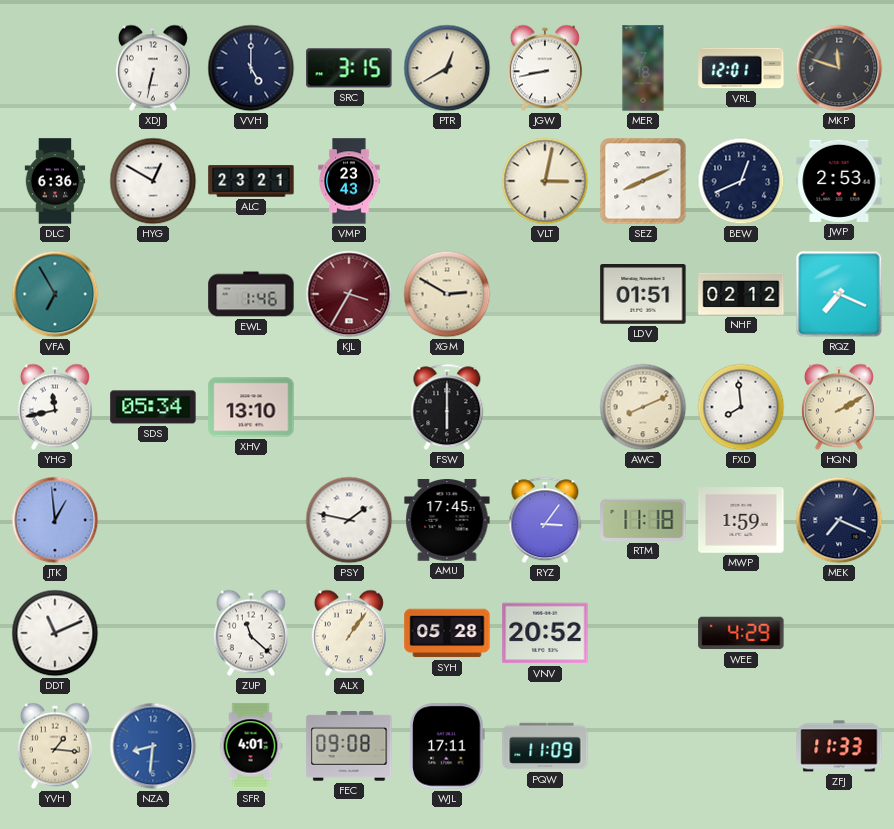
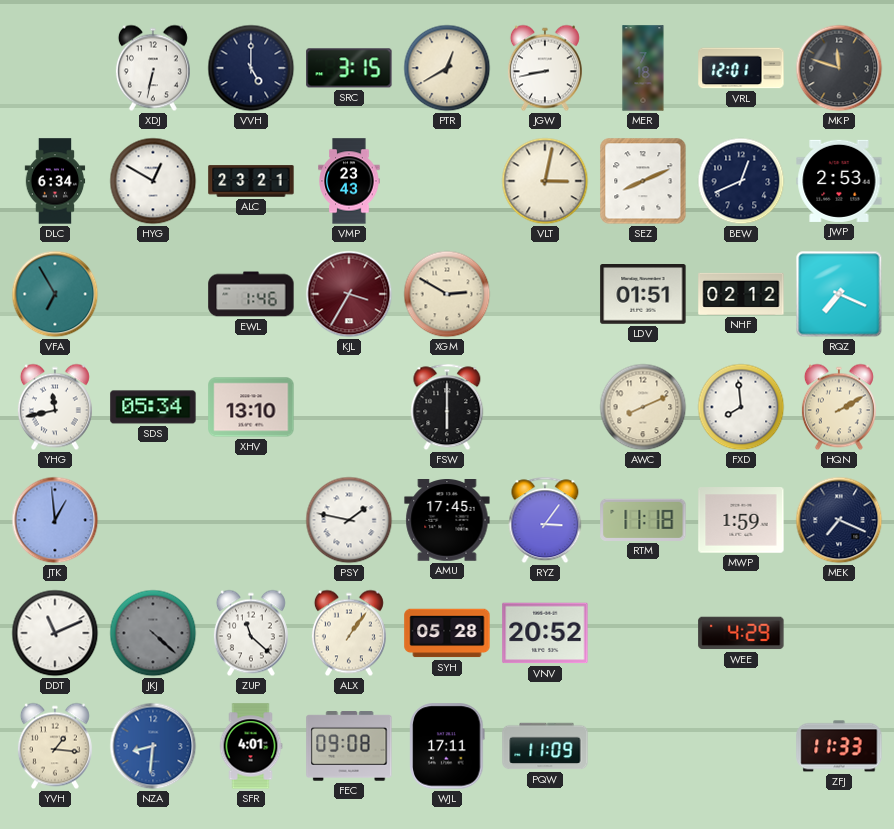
DLC: 6:36 -> 6:34
JKJ: none -> 4:22
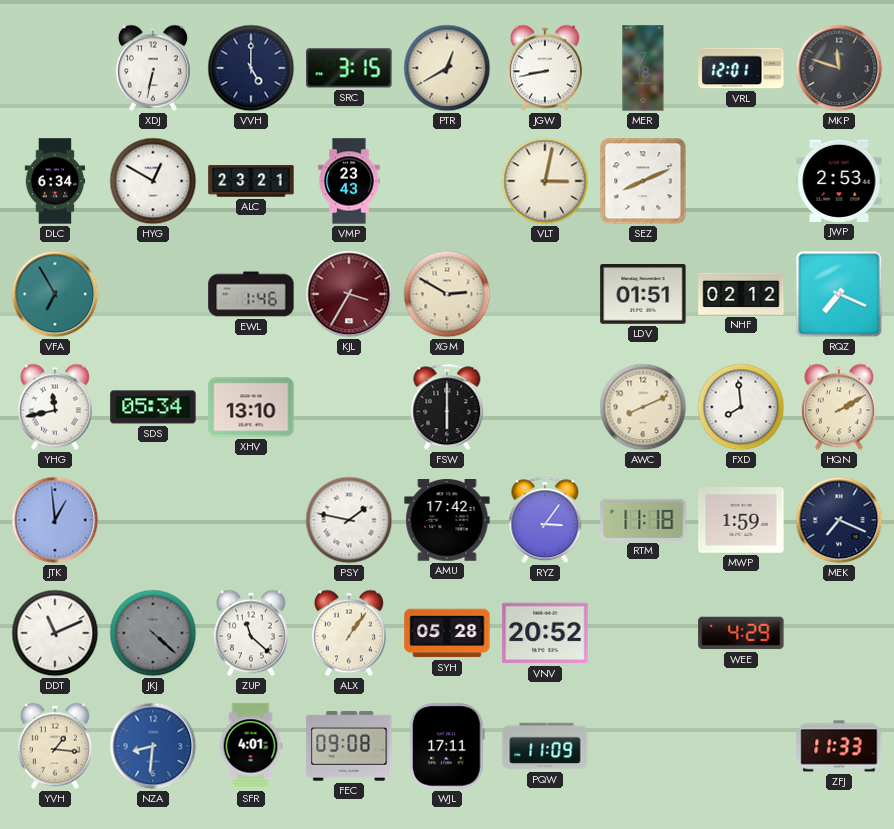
BEW: 12:41 -> none
AMU: 17:45 -> 17:42
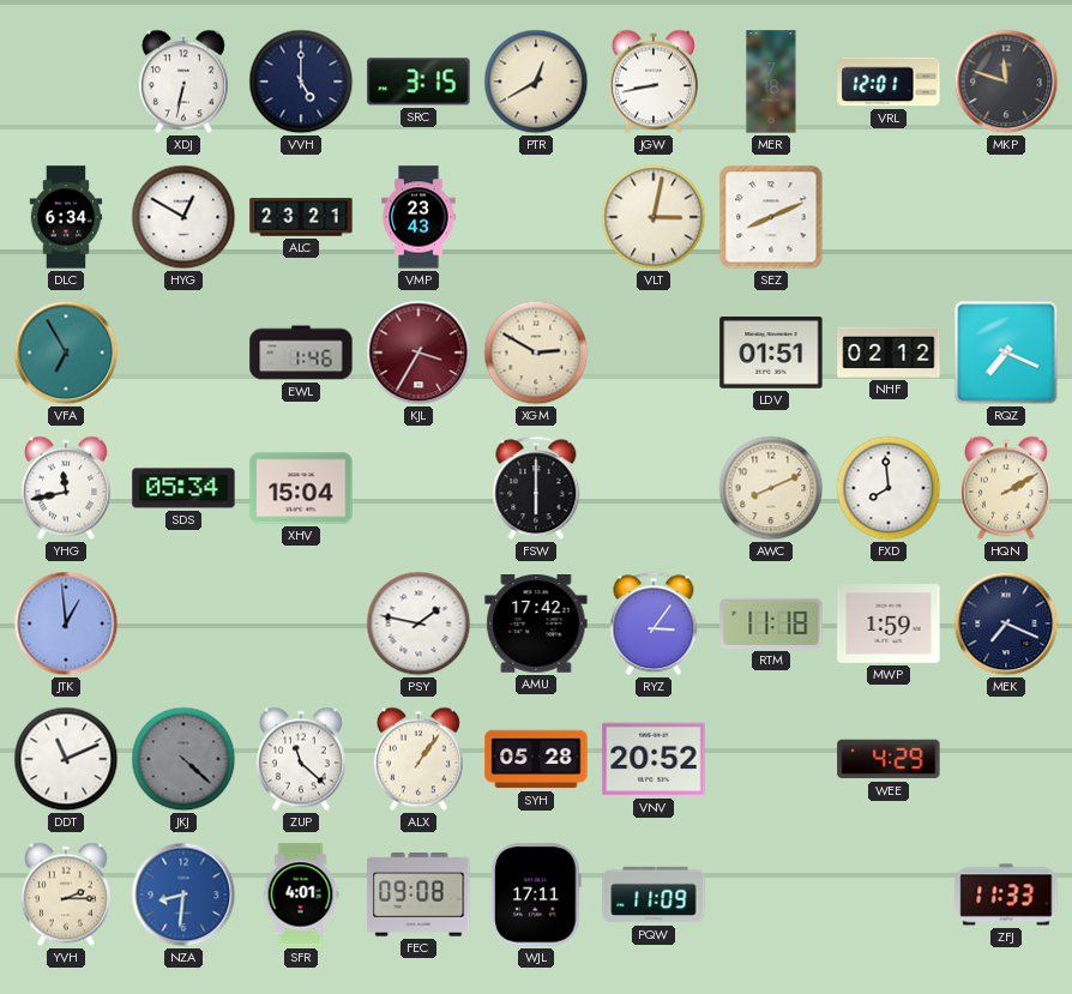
JWP: 2:53 -> none
XHV: 13:10 -> 15:04
YVH: 1:16 -> 2:15
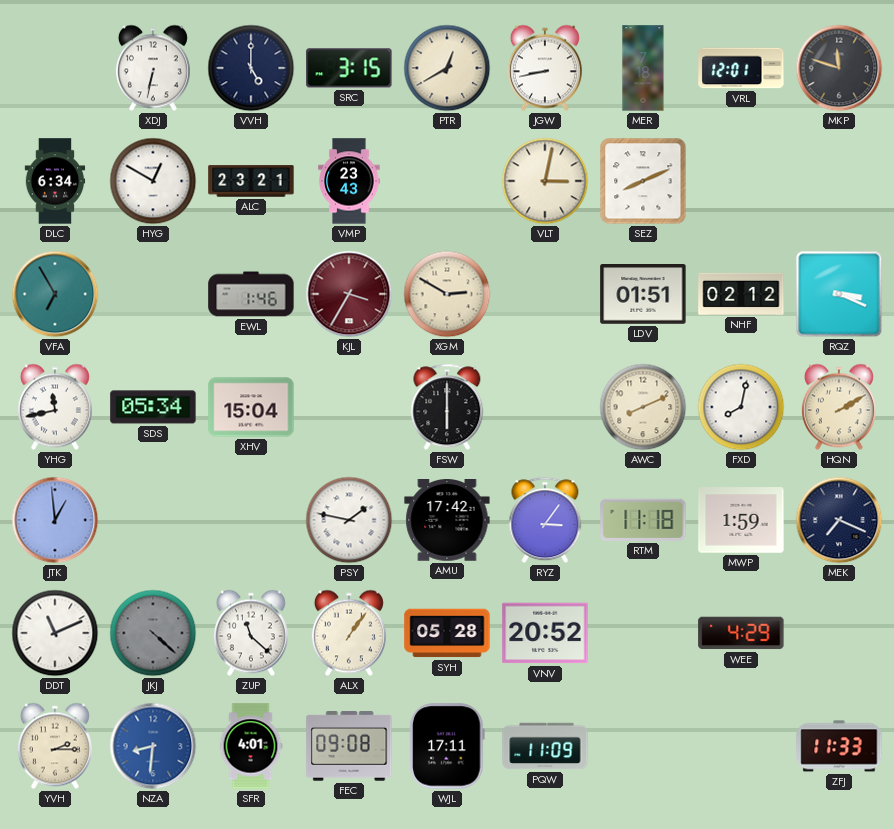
RQZ: 7:19 -> 3:19
FXD: 7:59 -> 8:02
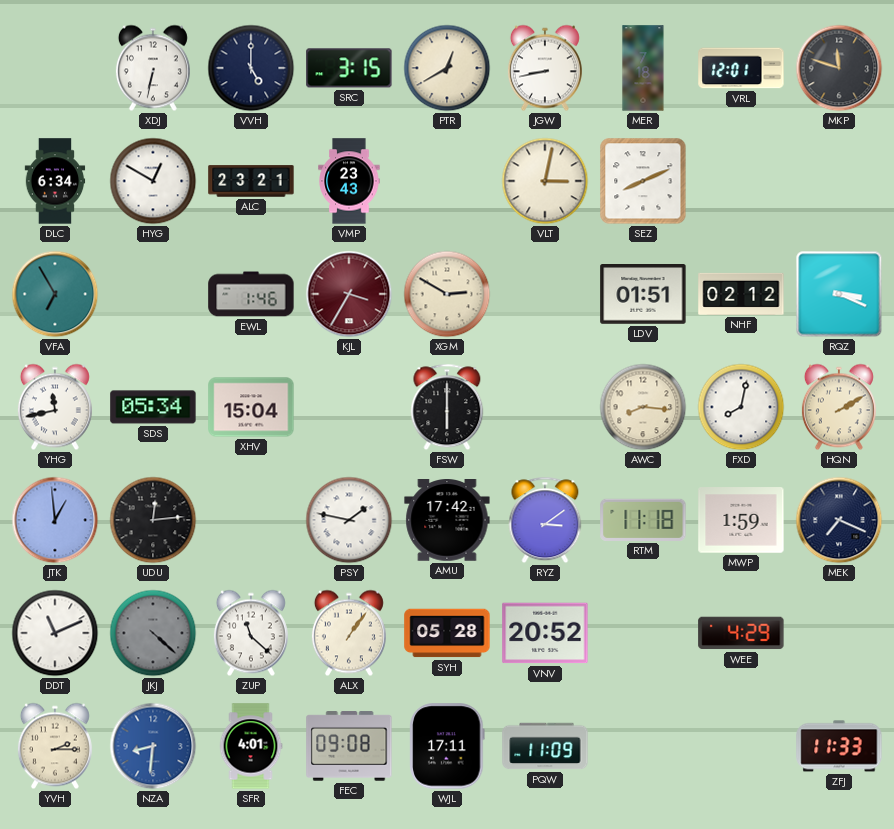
AWC: 8:11 -> 8:16
UDU: none -> 12:14
RYZ: 3:06 -> 3:09
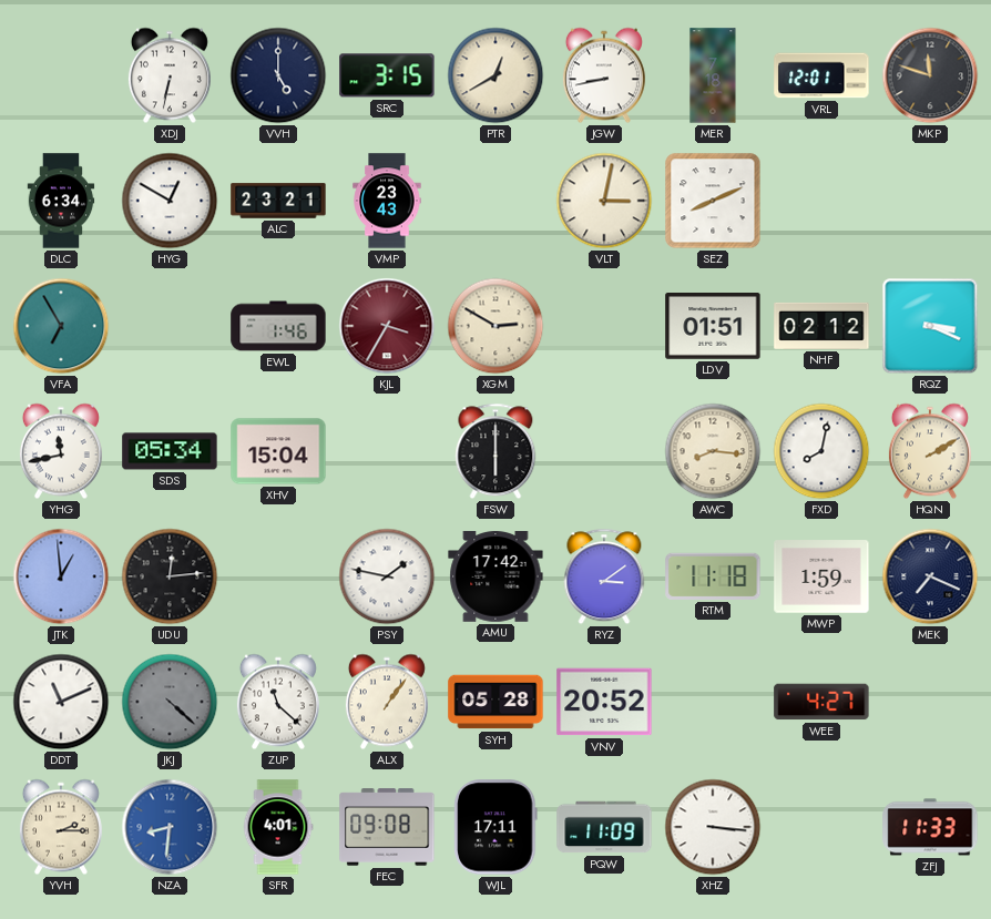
WEE: 4:29 -> 4:27
XHZ: none -> 3:16
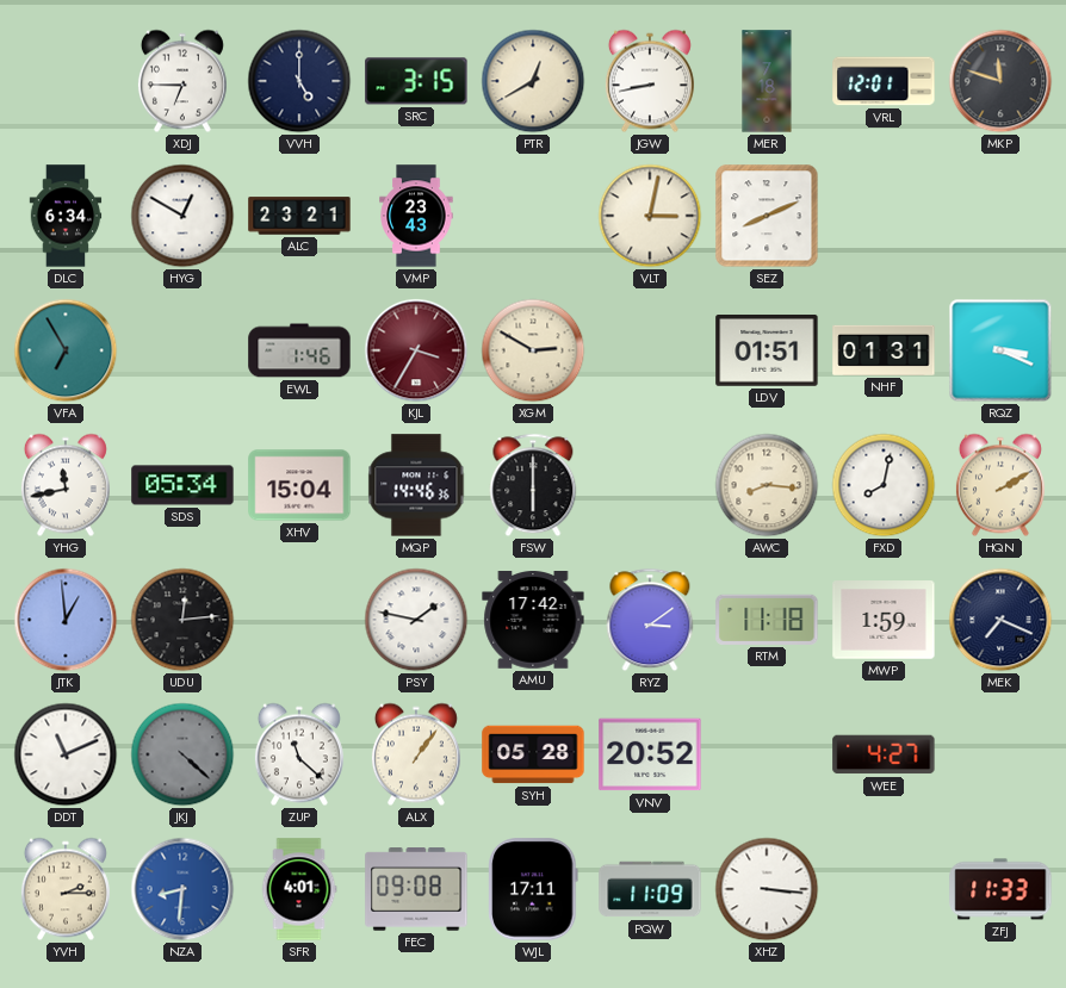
XDJ: 6:32 -> 6:45
NHF: 02:12 -> 01:31
MQP: none -> 14:46
